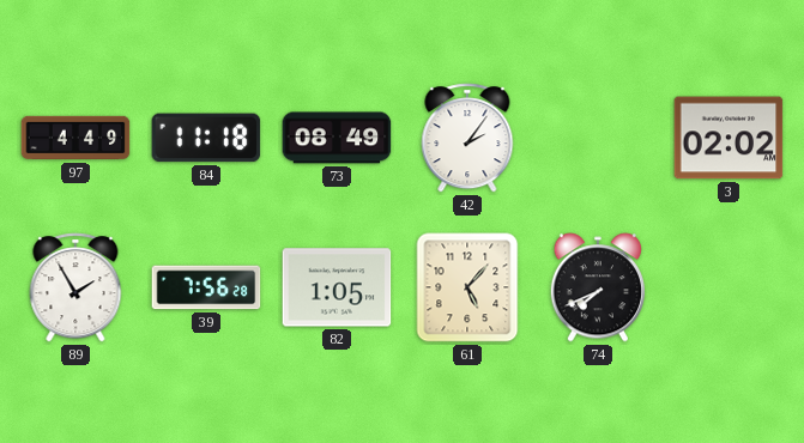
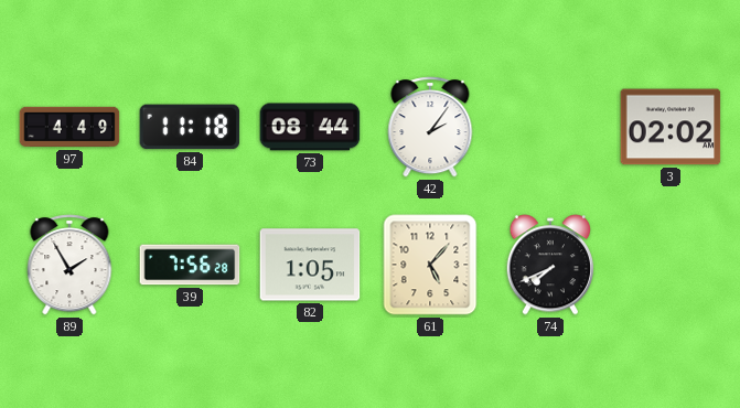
73: 08:49 -> 08:44
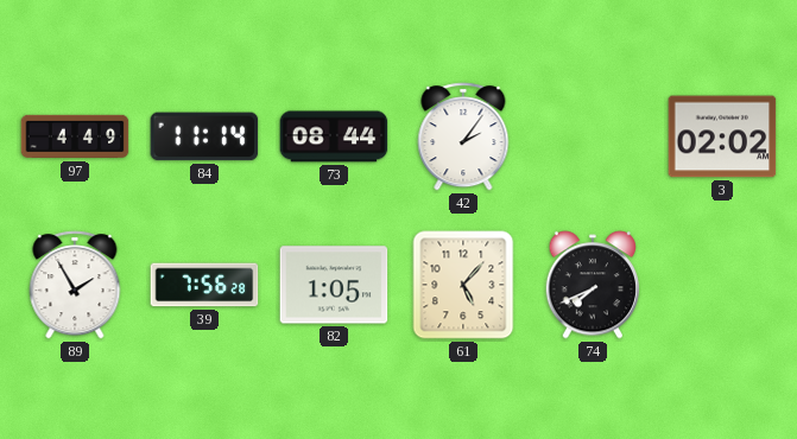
84: 11:18 -> 11:14
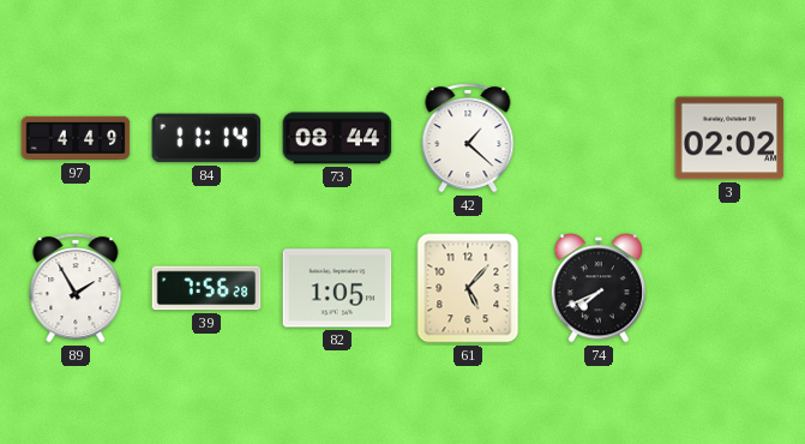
42: 2:06 -> 1:22
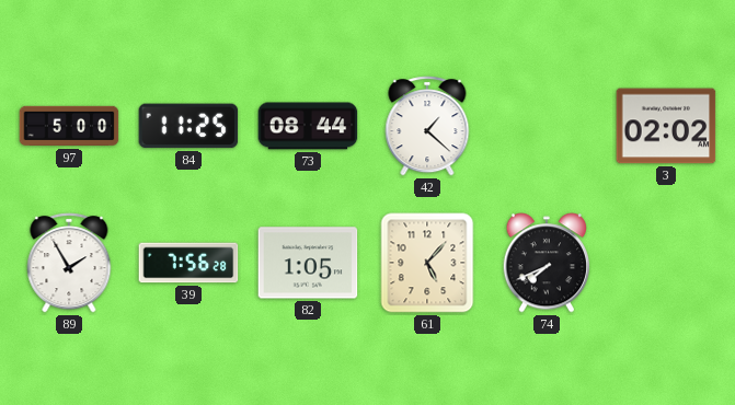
97: 4:49 -> 5:00
84: 11:14 -> 11:25
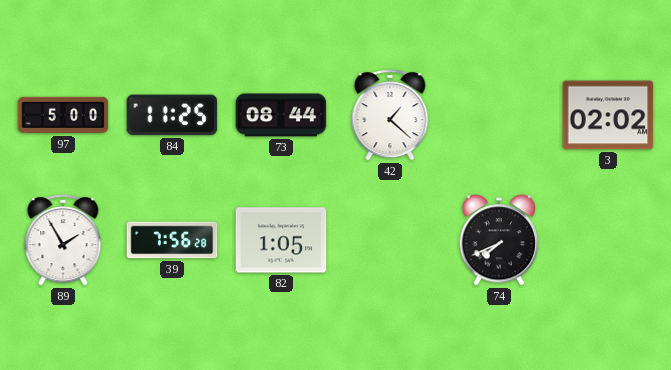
61: 5:07 -> none
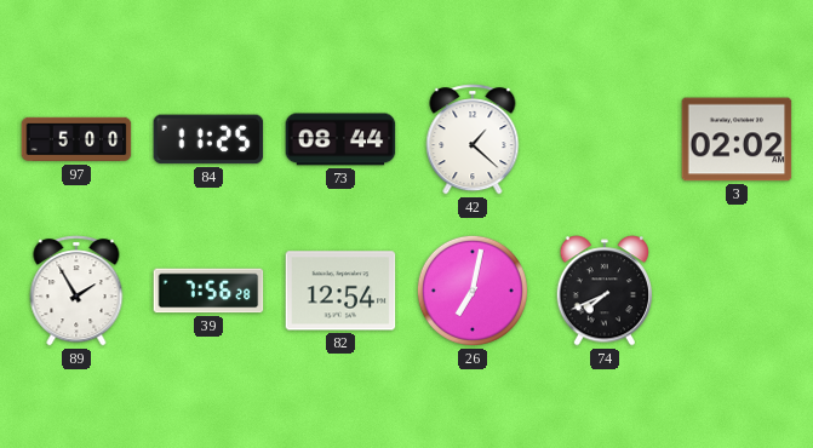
82: 1:05 -> 12:54
26: none -> 7:02
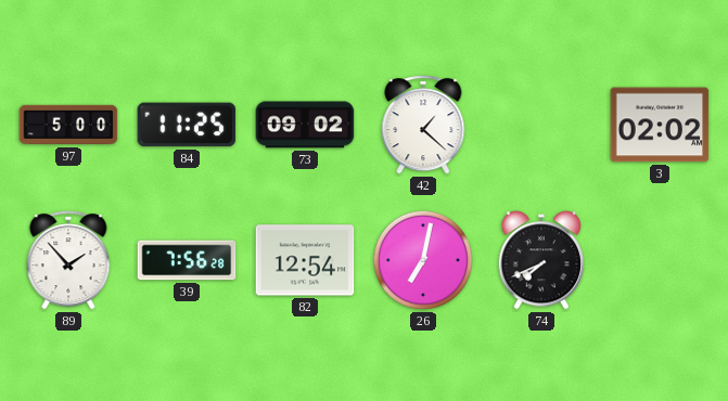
73: 08:44 -> 09:02
89: 1:55 -> 1:53
